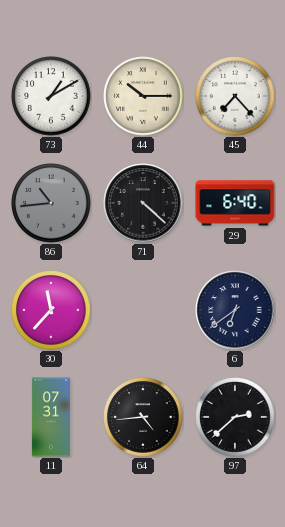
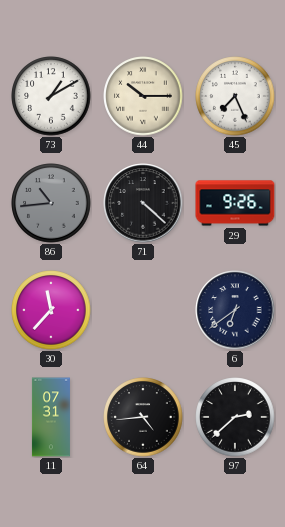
45: 7:23 -> 7:26
29: 6:40 -> 9:26
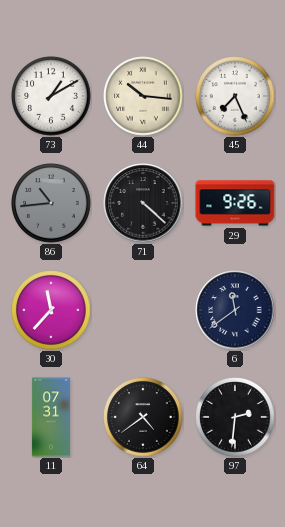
44: 10:15 -> 10:16
6: 6:39 -> 11:39
64: 4:44 -> 4:39
97: 2:38 -> 2:31
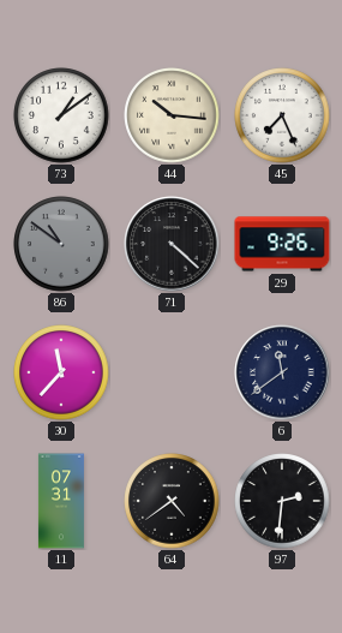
73: 1:10 -> 1:09
86: 10:44 -> 10:51
